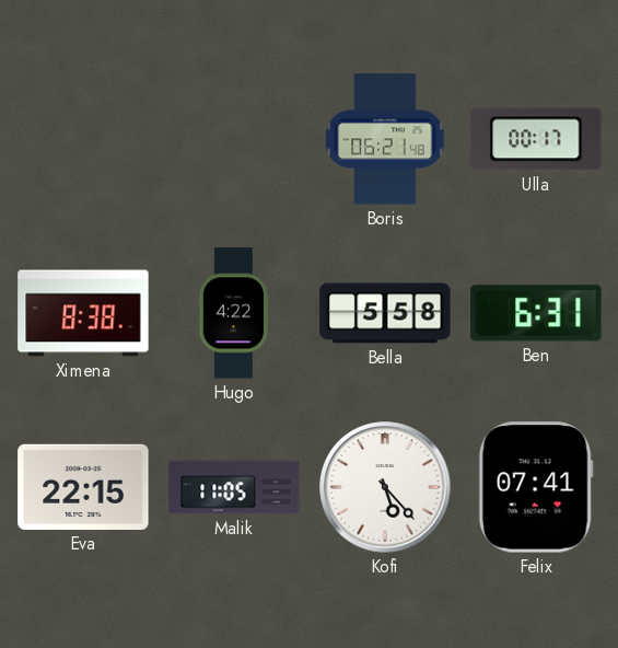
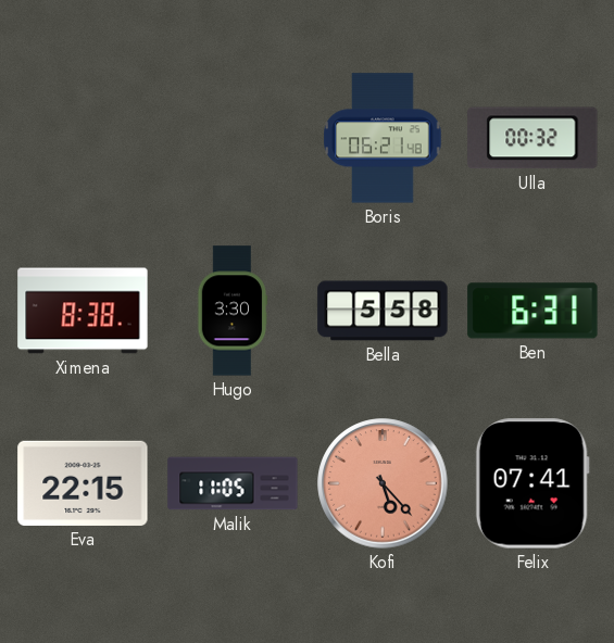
Ulla: 00:17 -> 00:32
Hugo: 4:22 -> 3:30
Kofi dial: white -> salmon
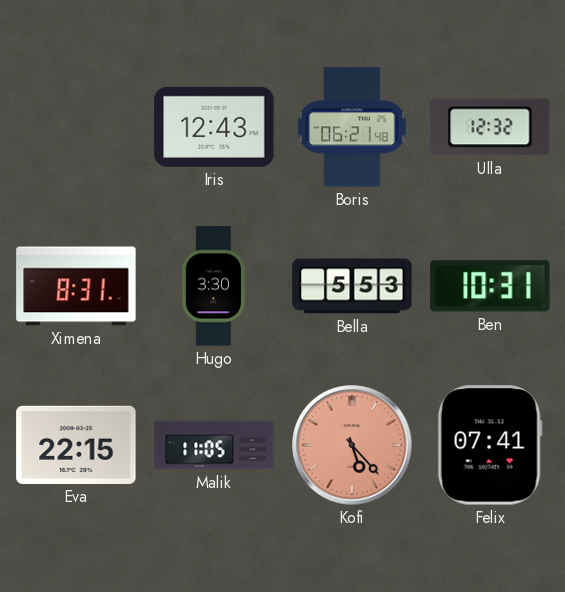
Iris: none -> 12:43
Ulla: 00:32 -> 12:32
Ximena: 8:38 -> 8:31
Bella: 5:58 -> 5:53
Ben: 6:31 -> 10:31
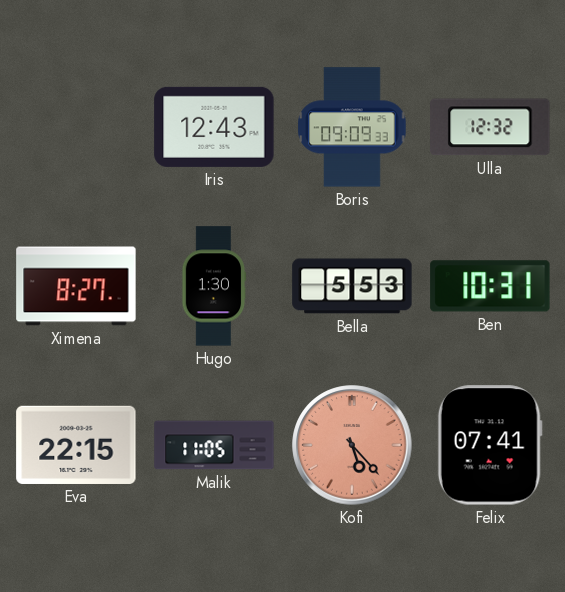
Boris: 06:21 -> 09:09
Ximena: 8:31 -> 8:27
Hugo: 3:30 -> 1:30
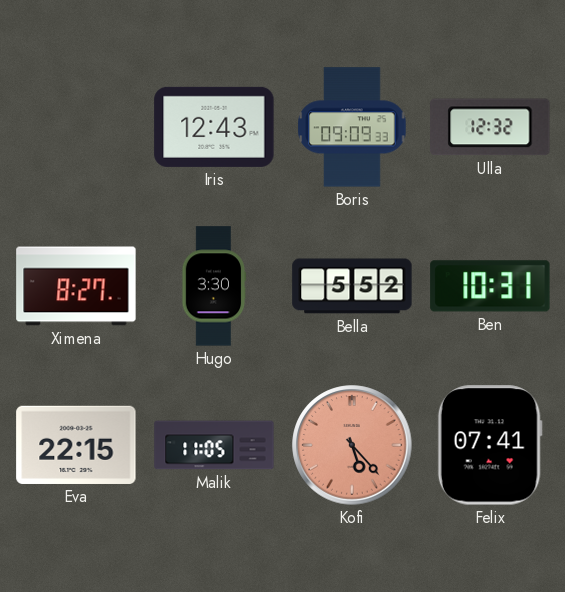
Hugo: 1:30 -> 3:30
Bella: 5:53 -> 5:52
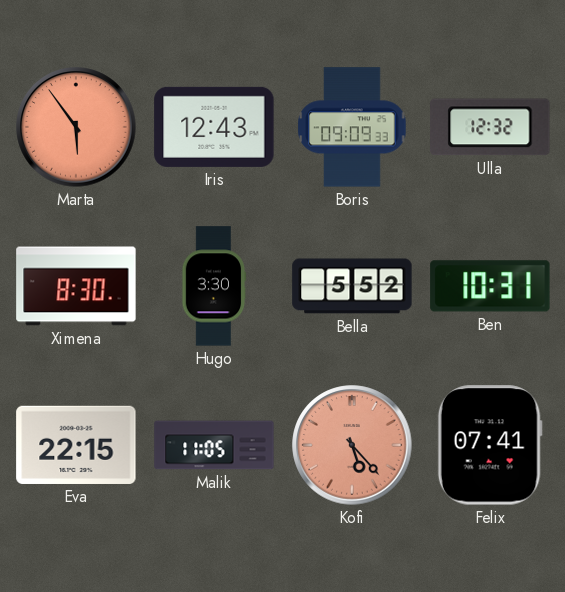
Marta: none -> 5:54
Ximena: 8:27 -> 8:30
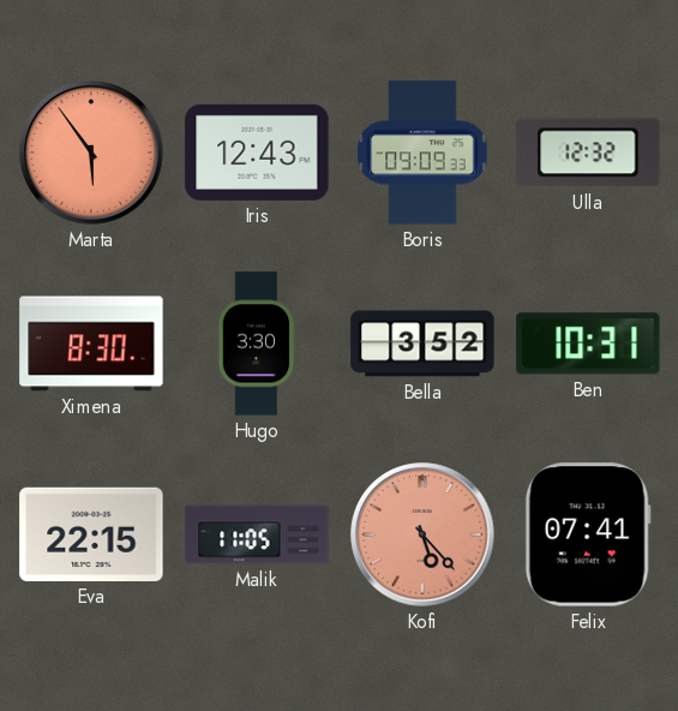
Bella: 5:52 -> 3:52
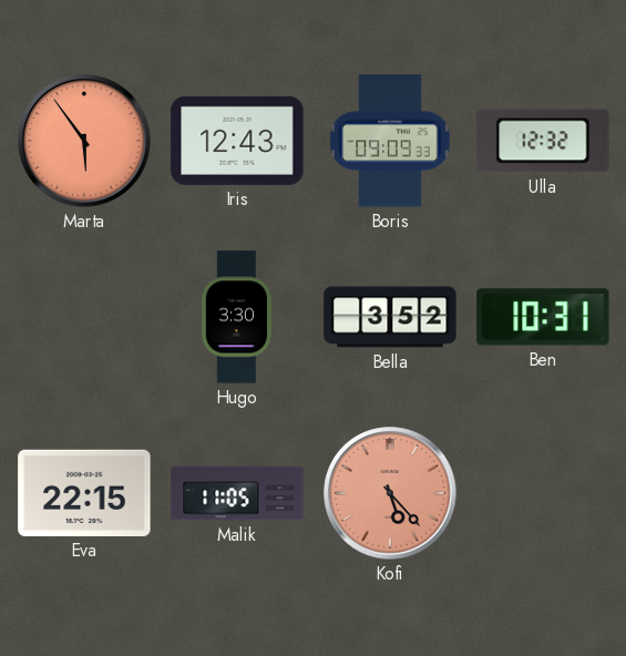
Ximena: 8:30 -> none
Felix: 07:41 -> none
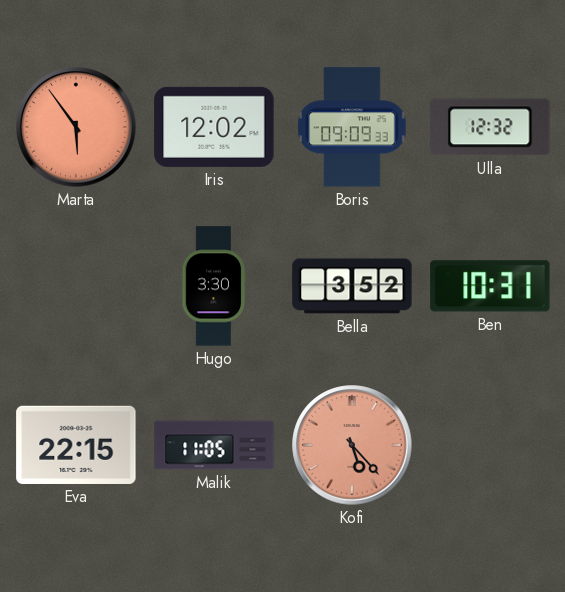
Iris: 12:43 -> 12:02
